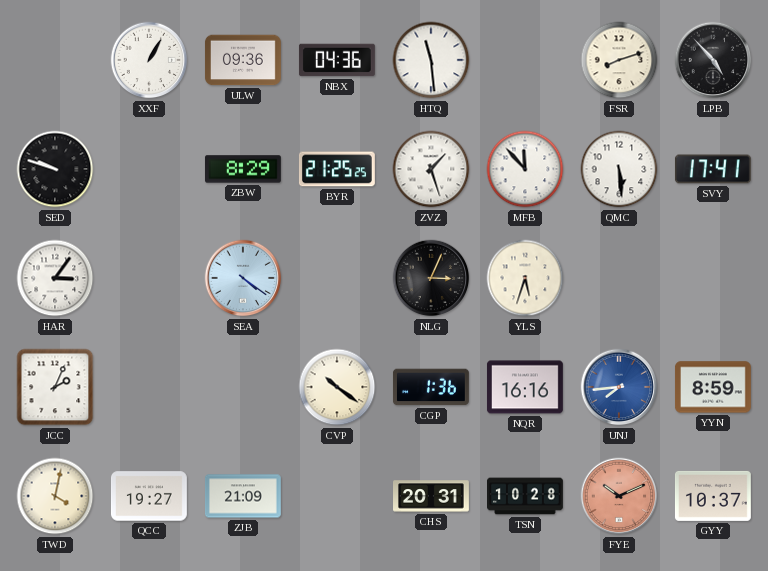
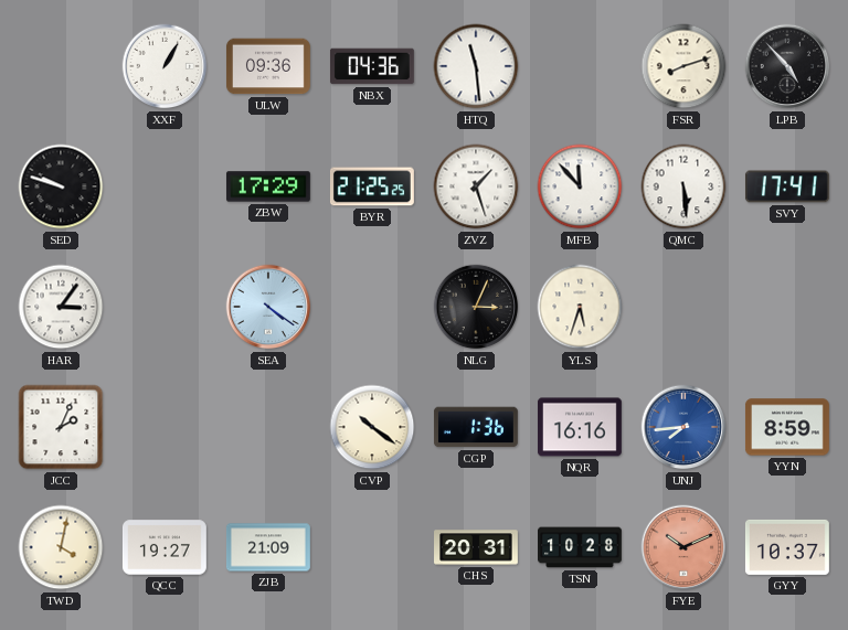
ZBW: 8:29 -> 17:29
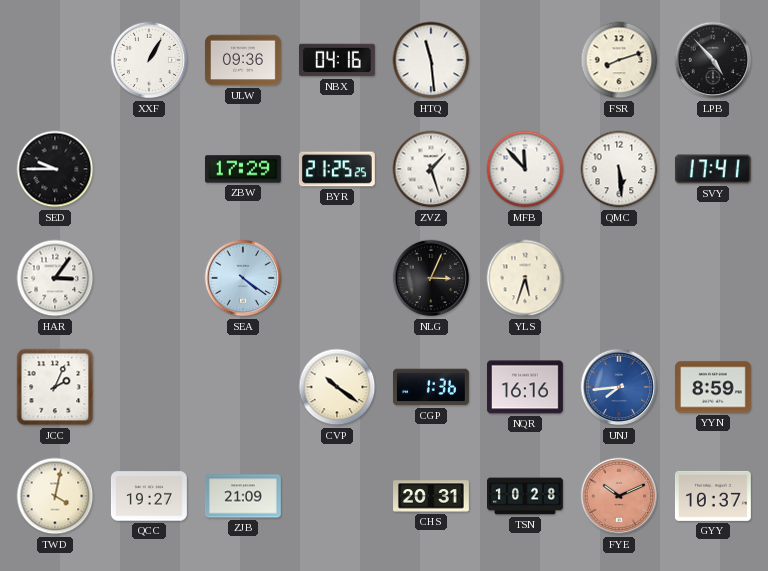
NBX: 04:36 -> 04:16
SED: 9:48 -> 9:45
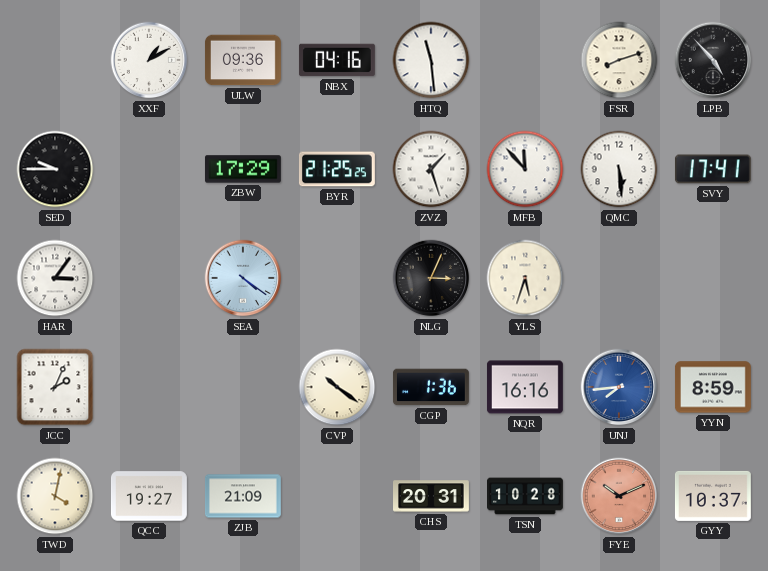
XXF: 1:05 -> 1:10
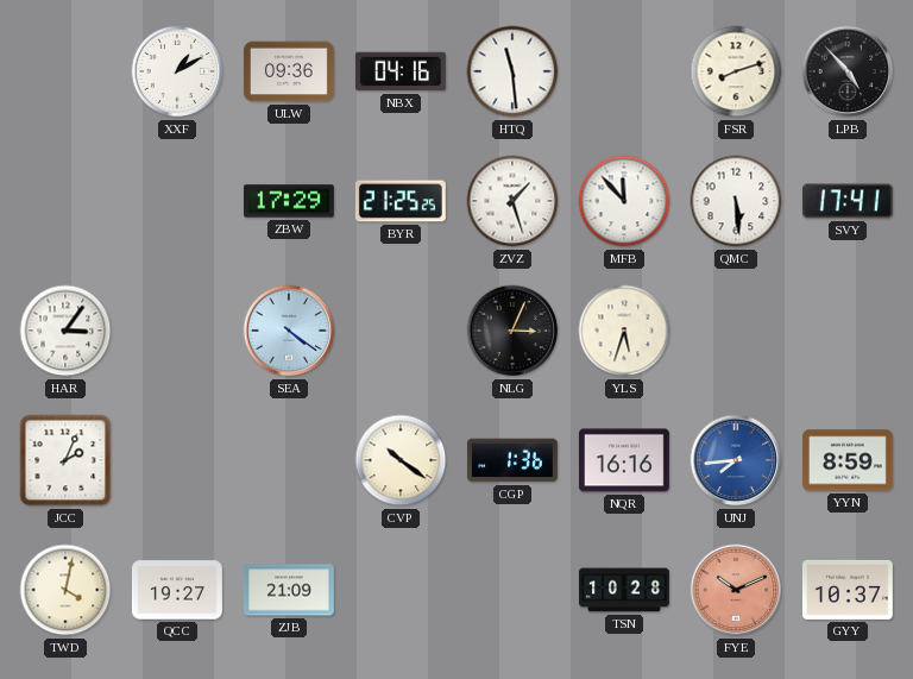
SED: 9:45 -> none
CHS: 20:31 -> none
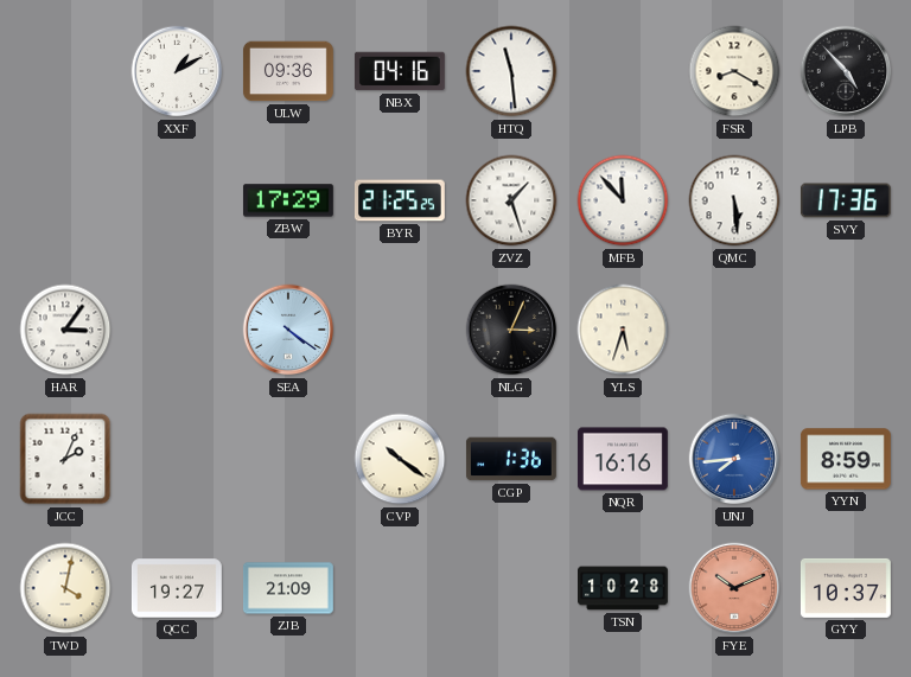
FSR: 8:12 -> 8:20
SVY: 17:41 -> 17:36
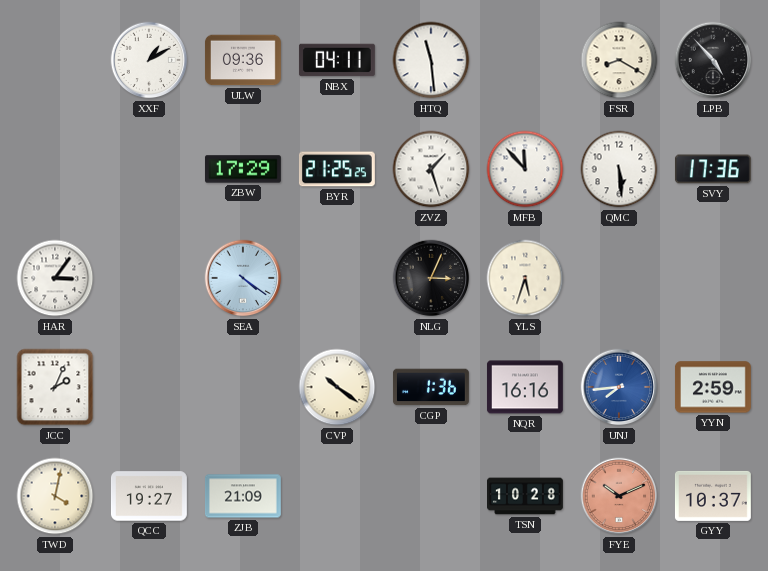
NBX: 04:16 -> 04:11
YYN: 8:59 -> 2:59
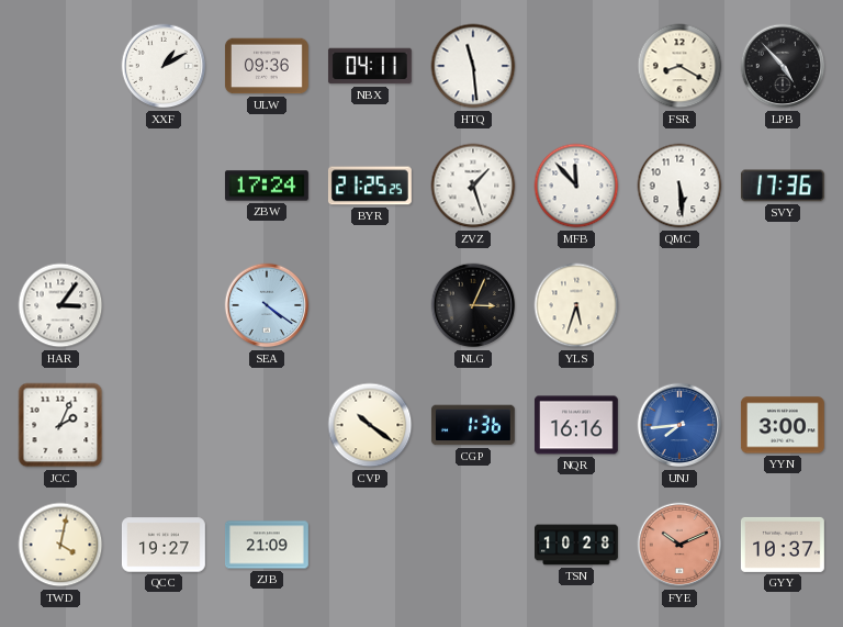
ZBW: 17:29 -> 17:24
YYN: 2:59 -> 3:00
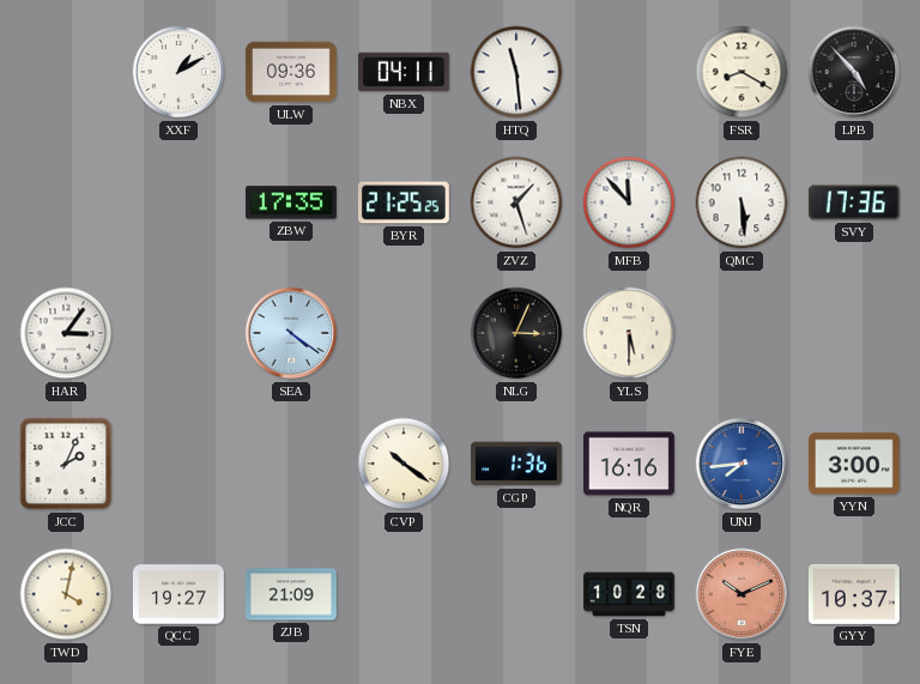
ZBW: 17:24 -> 17:35
YLS: 5:33 -> 5:30
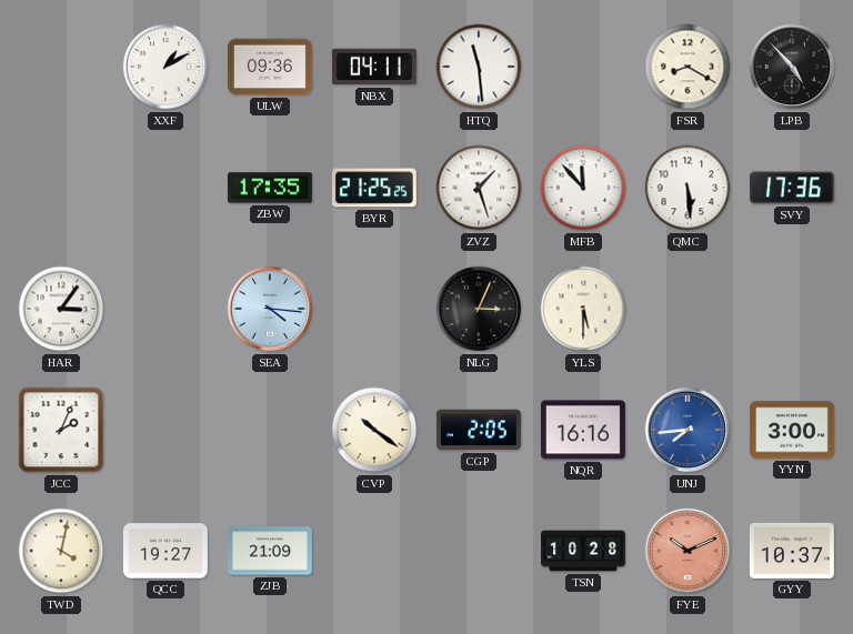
SEA: 4:21 -> 4:16
CGP: 1:36 -> 2:05
